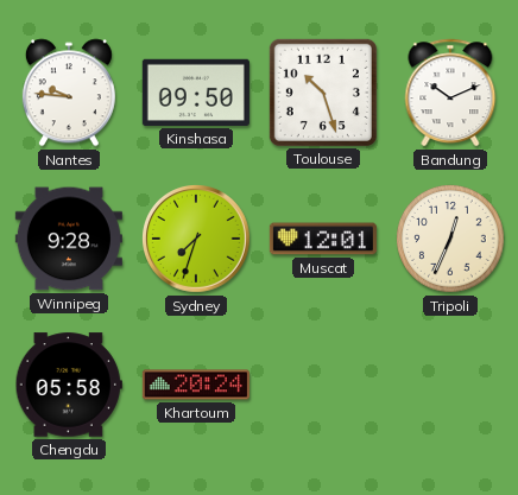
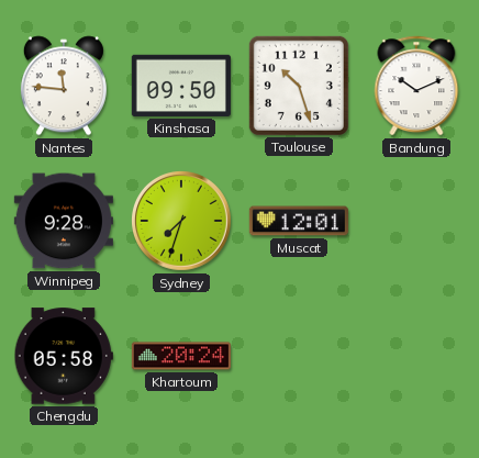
Nantes: 9:46 -> 11:46
Tripoli: 12:34 -> none
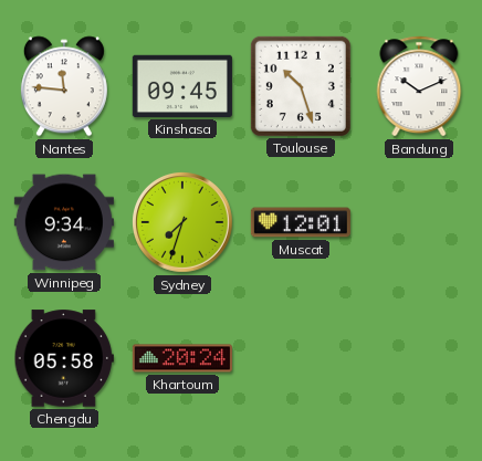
Kinshasa: 09:50 -> 09:45
Winnipeg: 9:28 -> 9:34
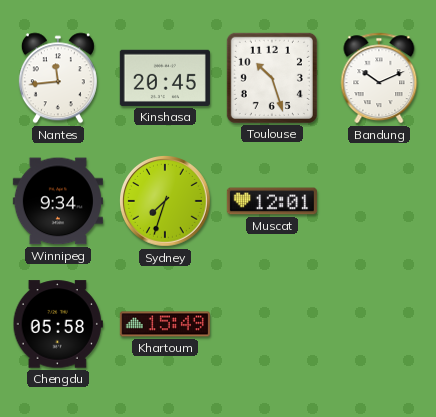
Nantes: 11:46 -> 11:44
Kinshasa: 09:45 -> 20:45
Khartoum: 20:24 -> 15:49
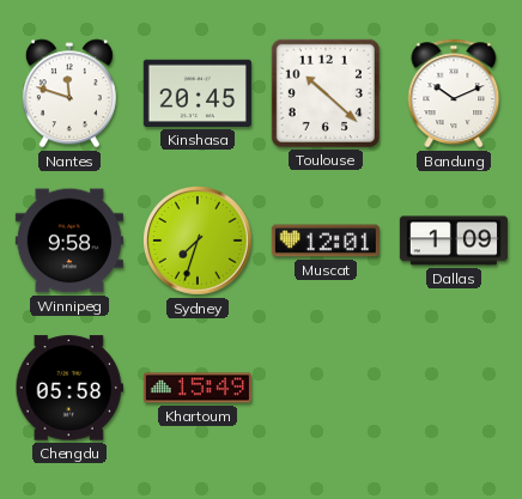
Nantes: 11:44 -> 11:48
Toulouse: 10:27 -> 10:22
Winnipeg: 9:34 -> 9:58
Dallas: none -> 1:09
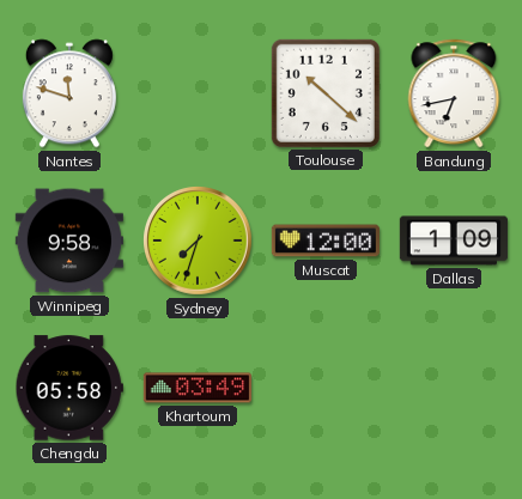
Kinshasa: 20:45 -> none
Bandung: 10:11 -> 6:43
Muscat: 12:01 -> 12:00
Khartoum: 15:49 -> 03:49
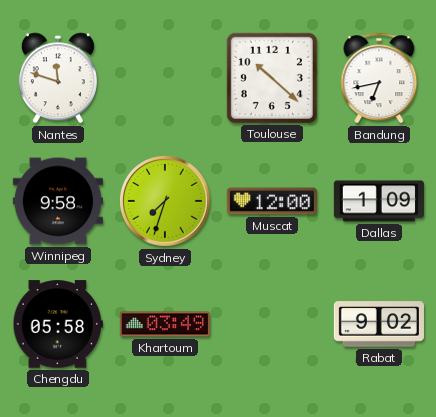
Rabat: none -> 9:02
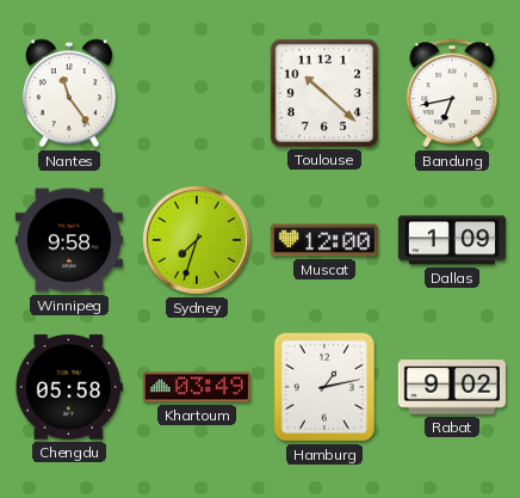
Nantes: 11:48 -> 11:24
Hamburg: none -> 1:13
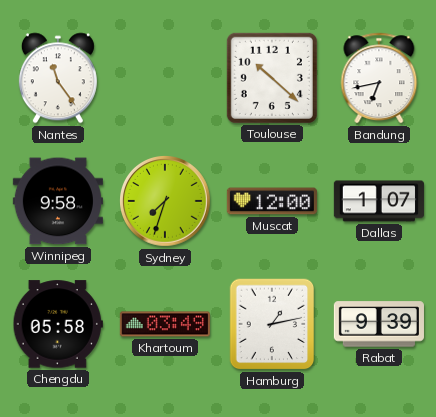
Dallas: 1:09 -> 1:07
Rabat: 9:02 -> 9:39
